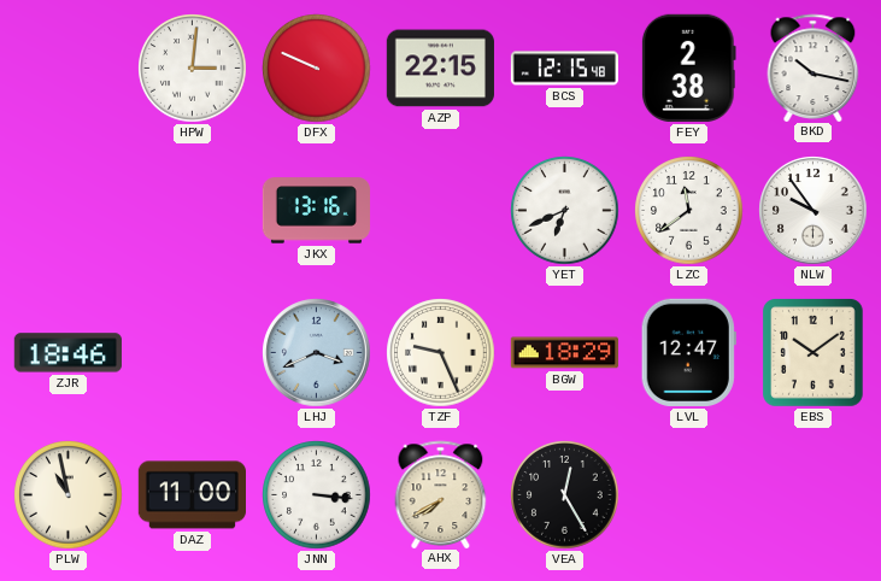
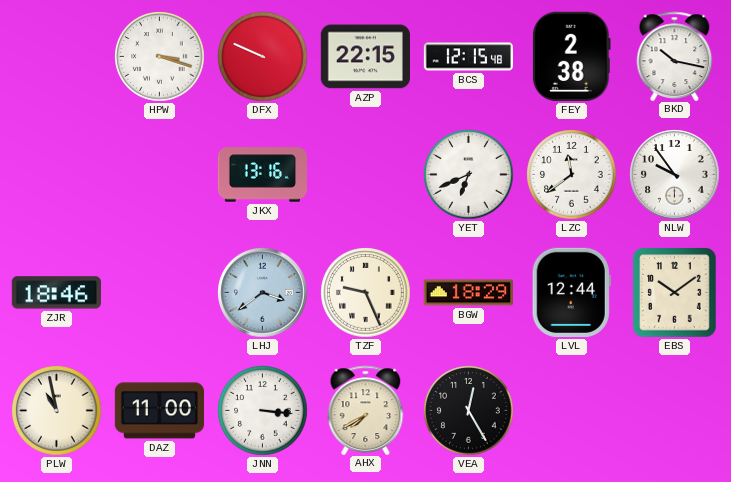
HPW: 3:01 -> 3:18
LHJ: 3:41 -> 3:39
LVL: 12:47 -> 12:44
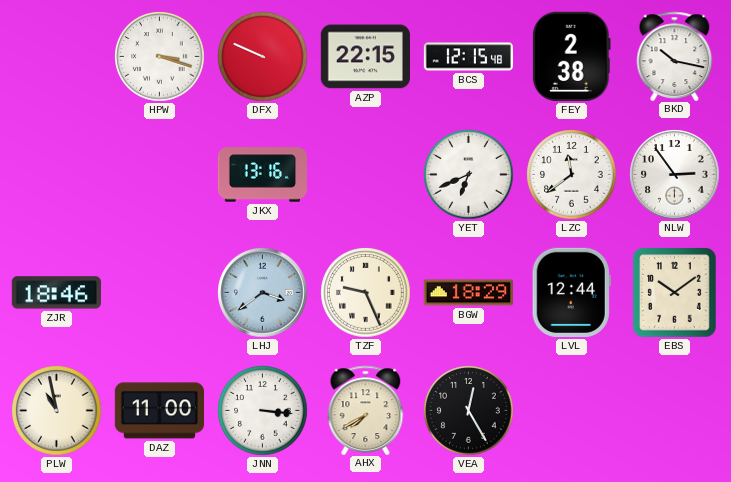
NLW: 9:54 -> 2:54
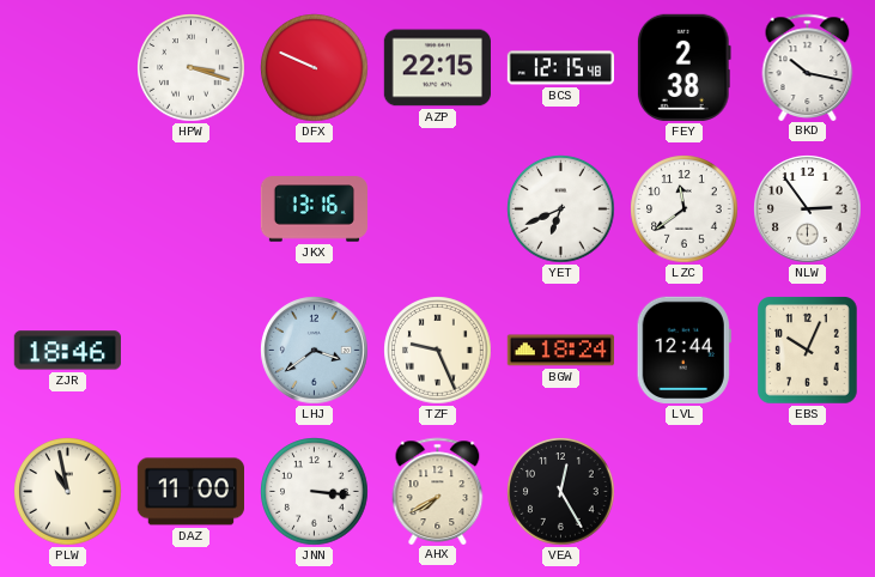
BGW: 18:29 -> 18:24
EBS: 10:09 -> 10:04
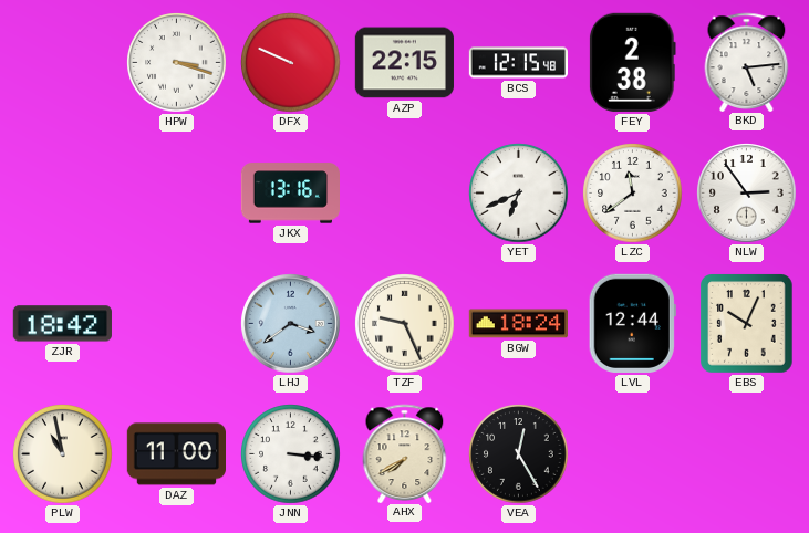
BKD: 10:17 -> 5:14
ZJR: 18:46 -> 18:42
